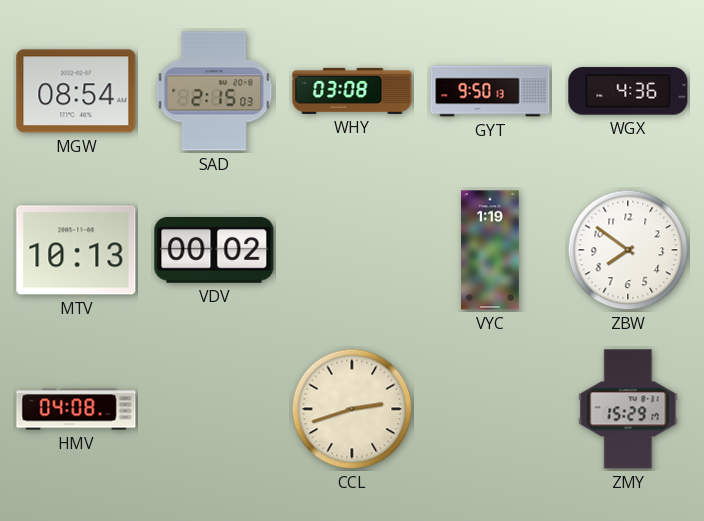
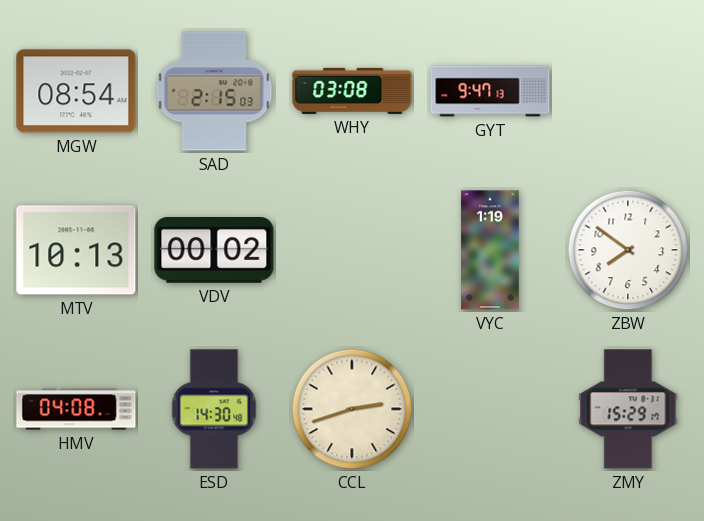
GYT: 9:50 -> 9:47
WGX: 4:36 -> none
ESD: none -> 14:30
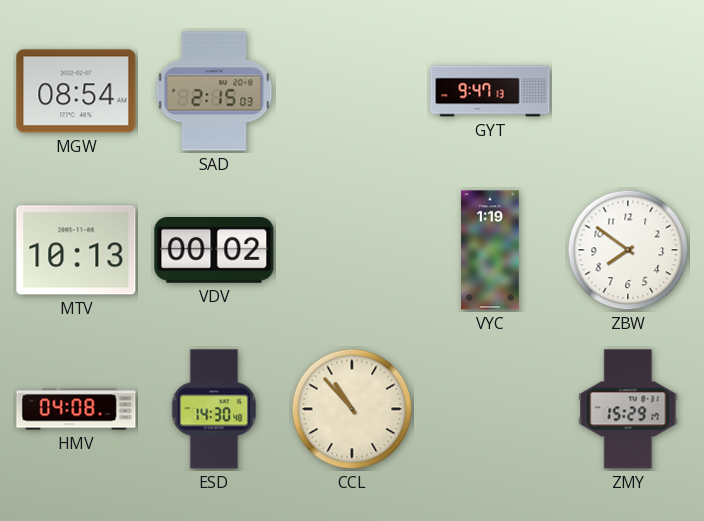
WHY: 03:08 -> none
CCL: 2:42 -> 10:53
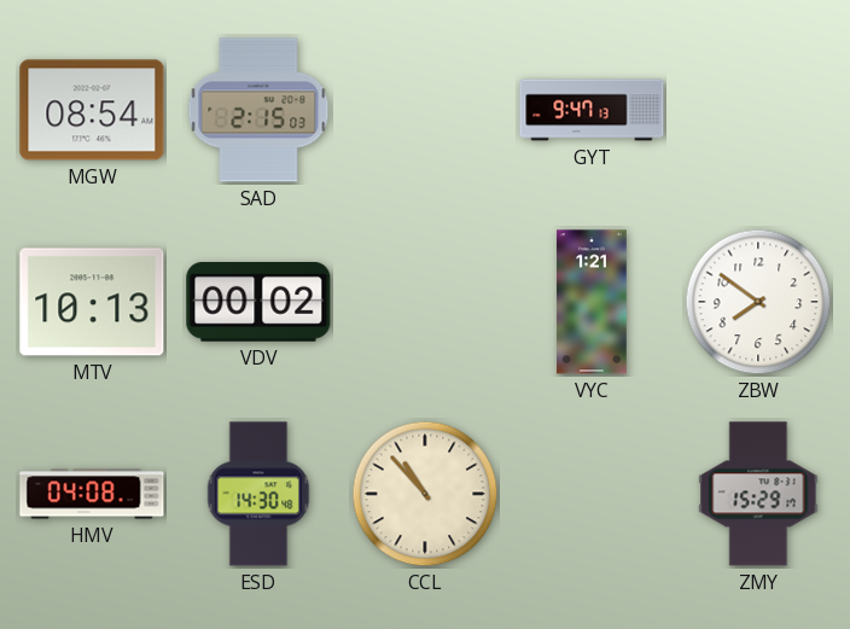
VYC: 1:19 -> 1:21
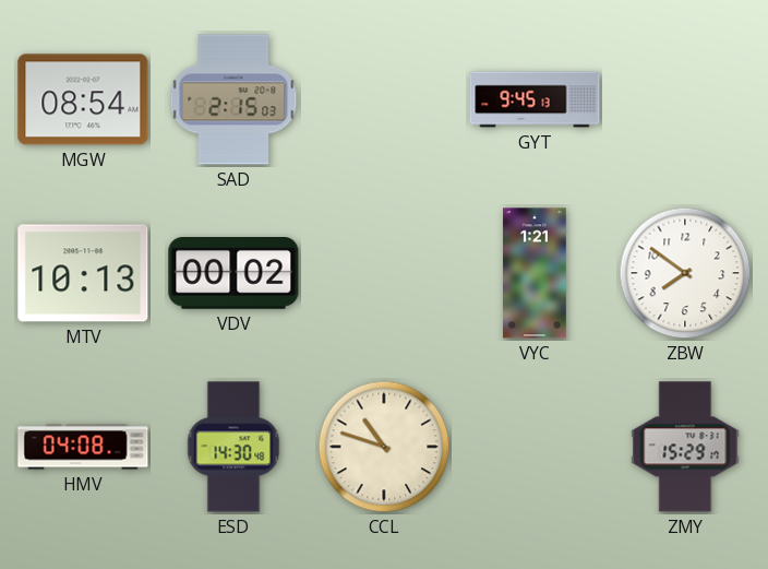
GYT: 9:47 -> 9:45
CCL: 10:53 -> 10:48
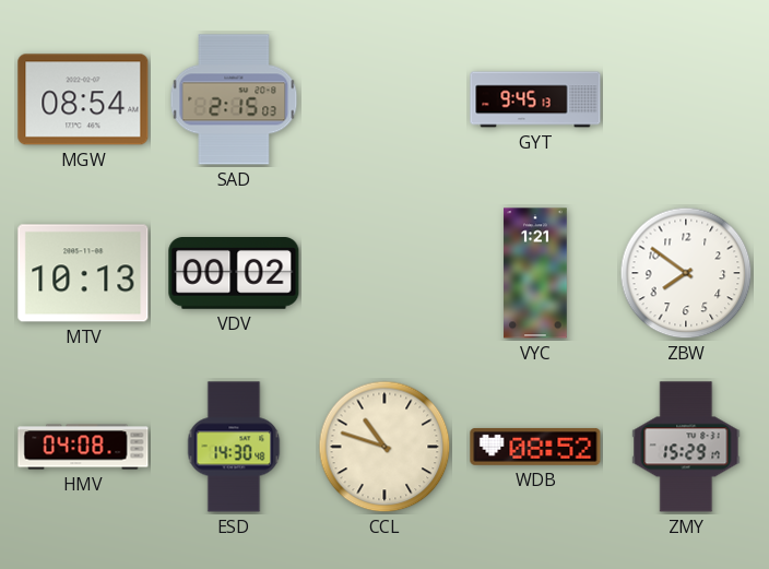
WDB: none -> 08:52
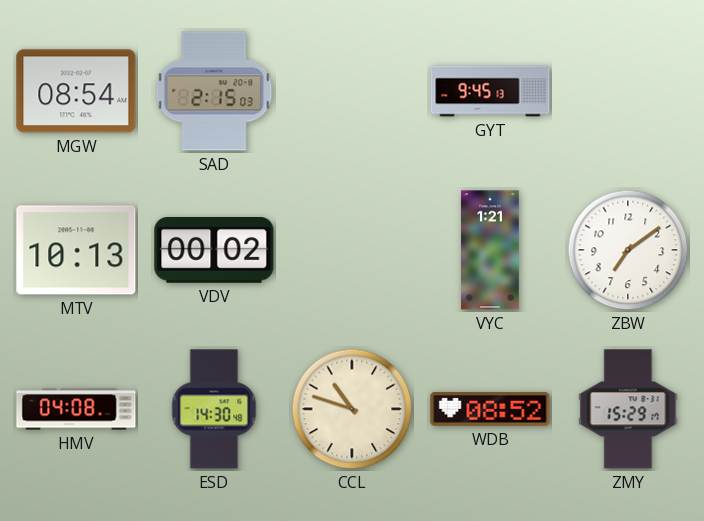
ZBW: 7:51 -> 7:09
